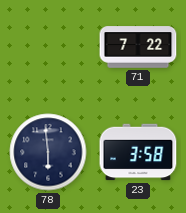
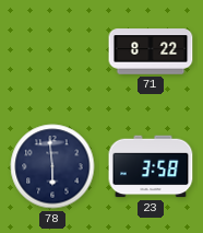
71: 7:22 -> 8:22
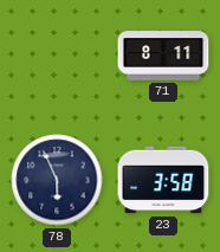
71: 8:22 -> 8:11
78: 5:59 -> 5:56
